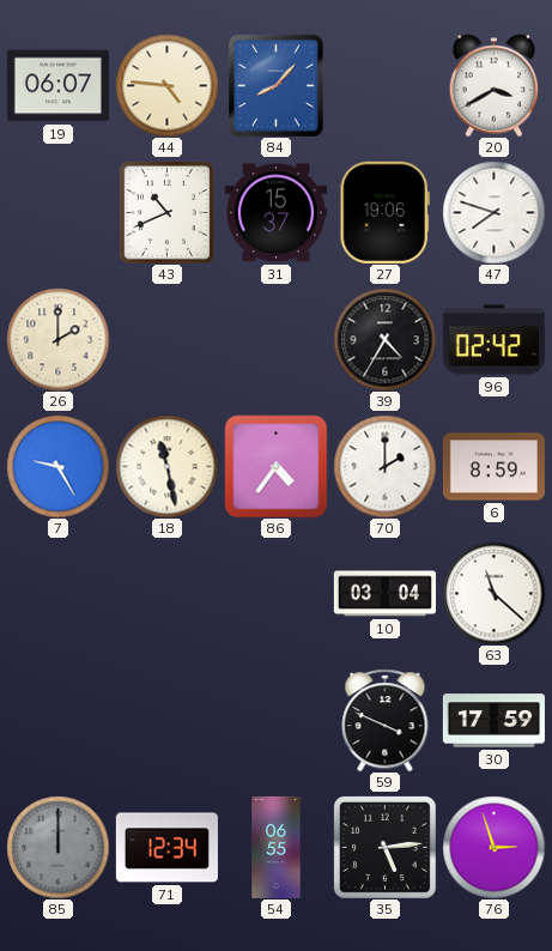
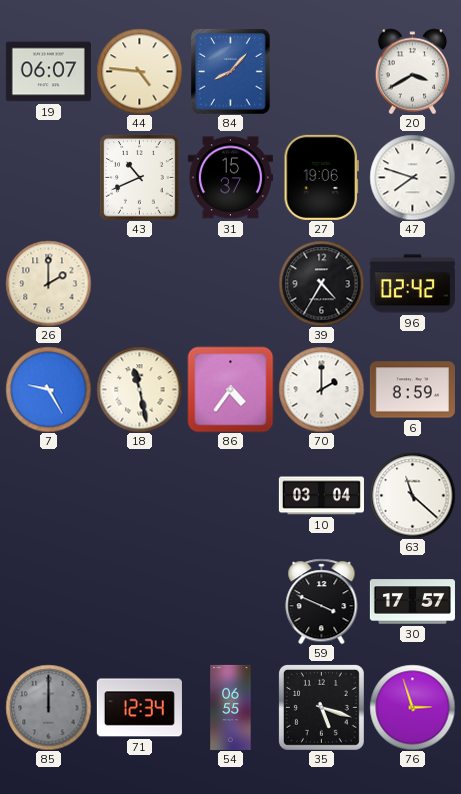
30: 17:59 -> 17:57
35: 5:14 -> 5:18
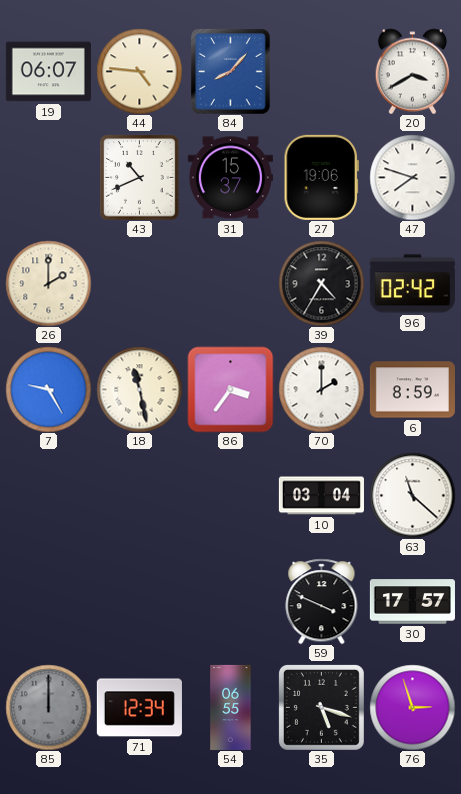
86: 4:36 -> 3:36
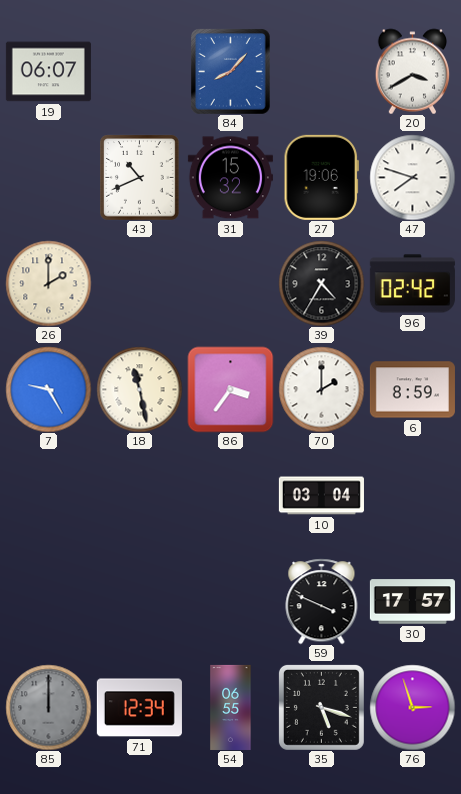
44: 4:46 -> none
31: 15:37 -> 15:32
63: 11:22 -> none
